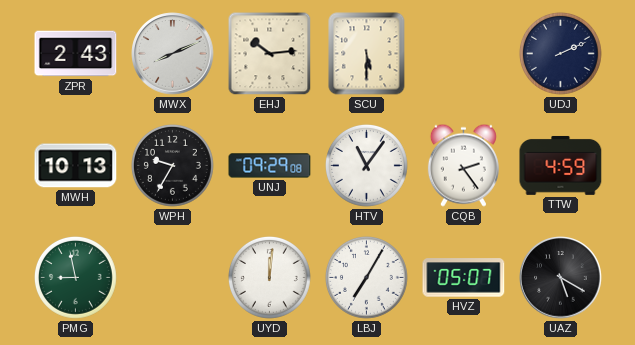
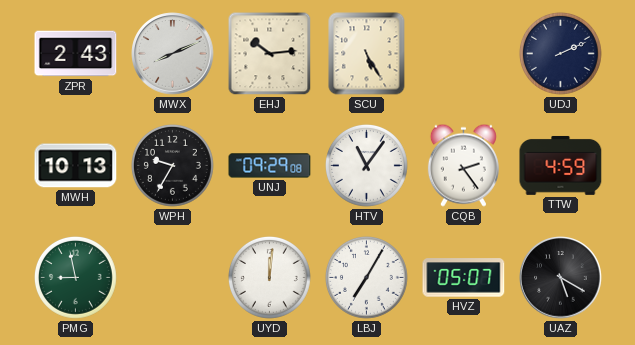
SCU: 5:30 -> 5:25
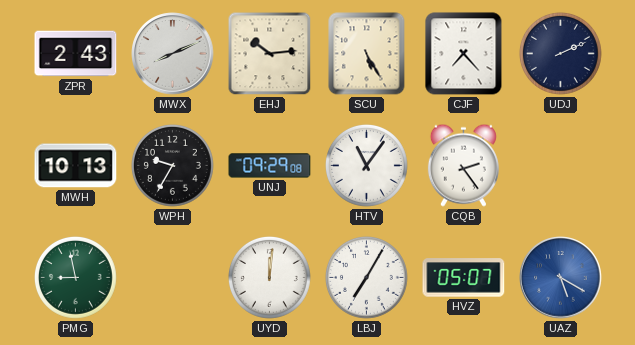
CJF: none -> 7:23
TTW: 4:59 -> none
UAZ dial: black -> blue
